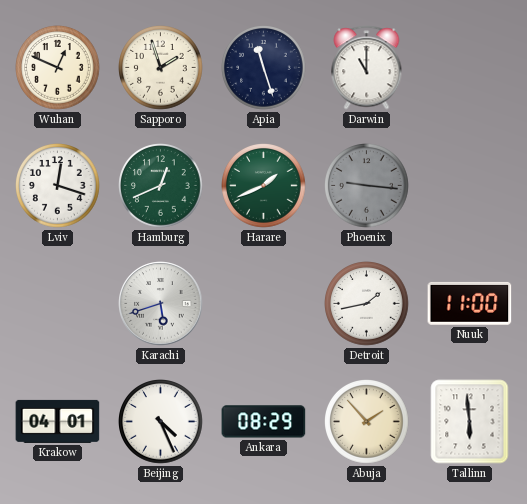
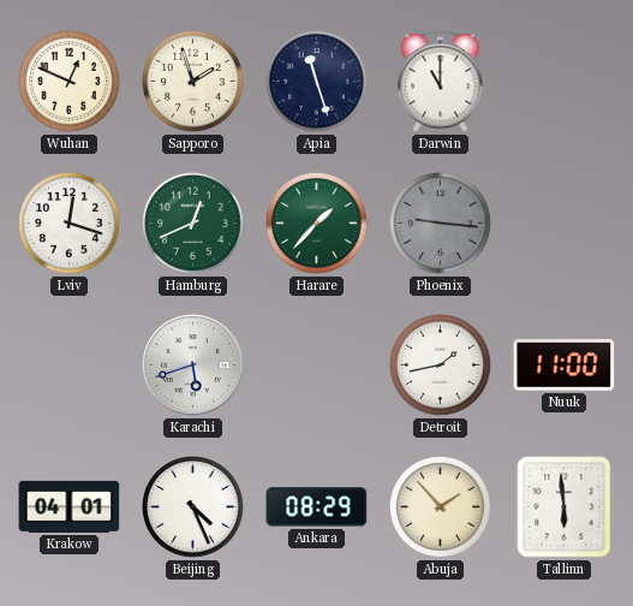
Harare: 1:41 -> 1:37
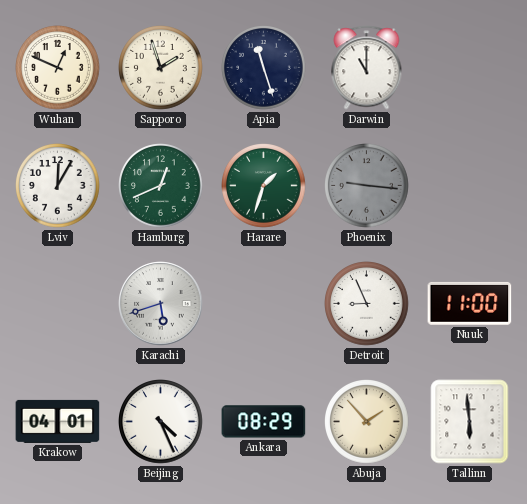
Lviv: 12:18 -> 12:05
Harare: 1:37 -> 1:33
Detroit: 1:43 -> 8:56
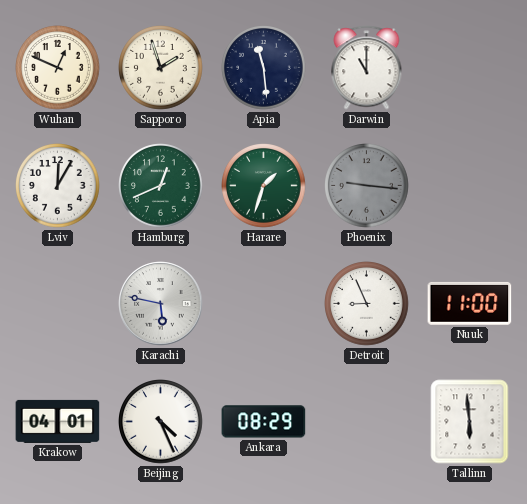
Apia: 11:27 -> 11:29
Karachi: 5:42 -> 5:47
Abuja: 1:53 -> none
